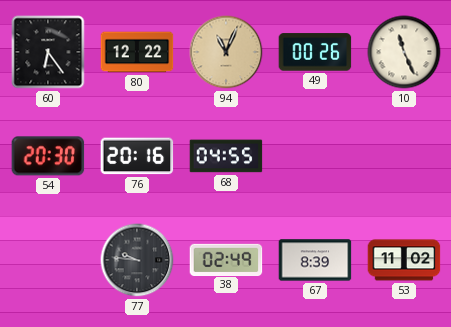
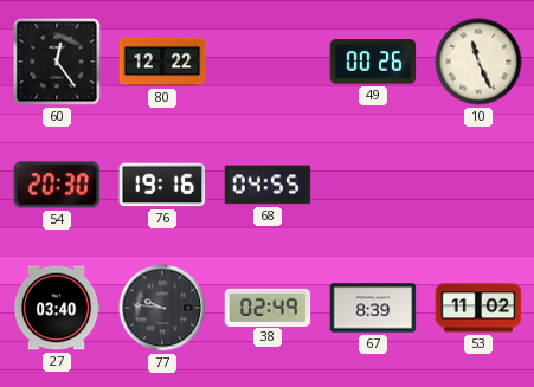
60: 6:24 -> 12:24
94: 11:04 -> none
76: 20:16 -> 19:16
27: none -> 03:40
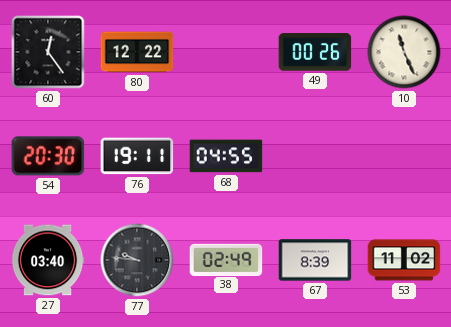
76: 19:16 -> 19:11
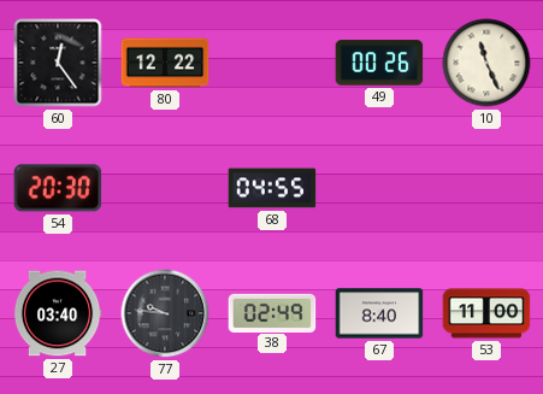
76: 19:11 -> none
67: 8:39 -> 8:40
53: 11:02 -> 11:00
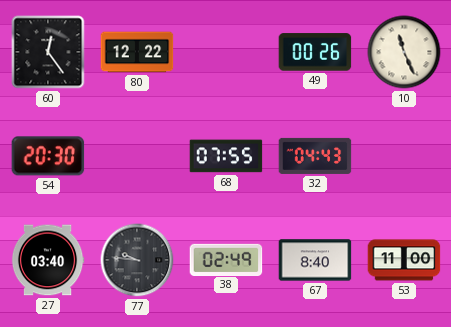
68: 04:55 -> 07:55
32: none -> 04:43
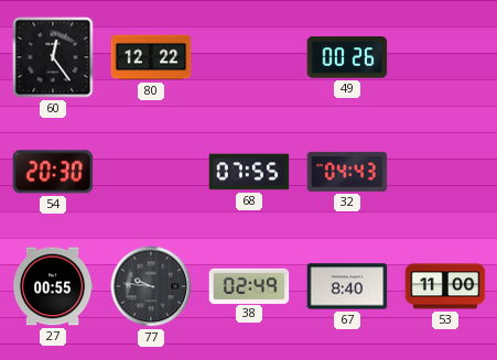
10: 11:26 -> none
27: 03:40 -> 00:55
